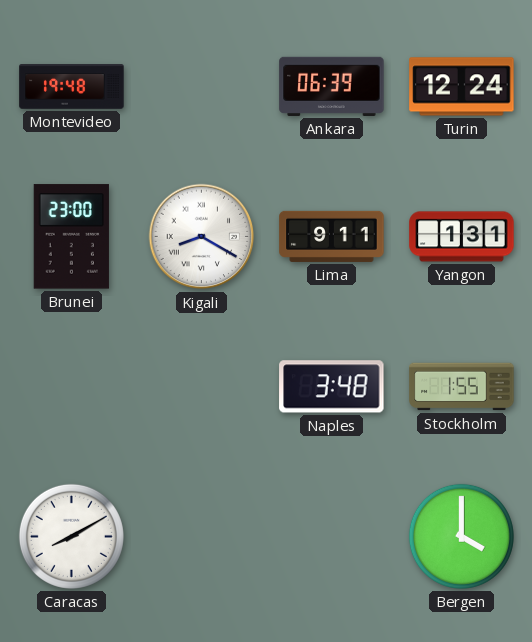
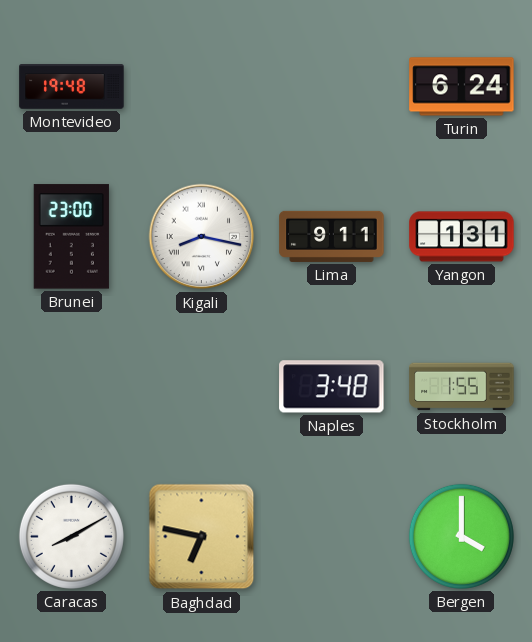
Ankara: 06:39 -> none
Turin: 12:24 -> 6:24
Kigali: 8:20 -> 8:17
Baghdad: none -> 6:47
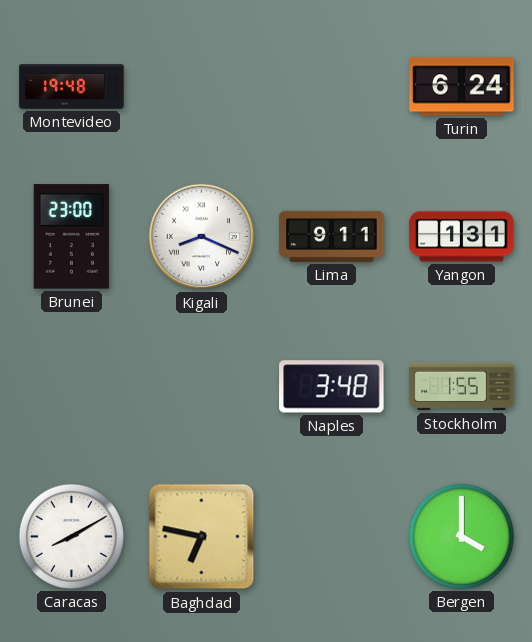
Kigali: 8:17 -> 8:19
